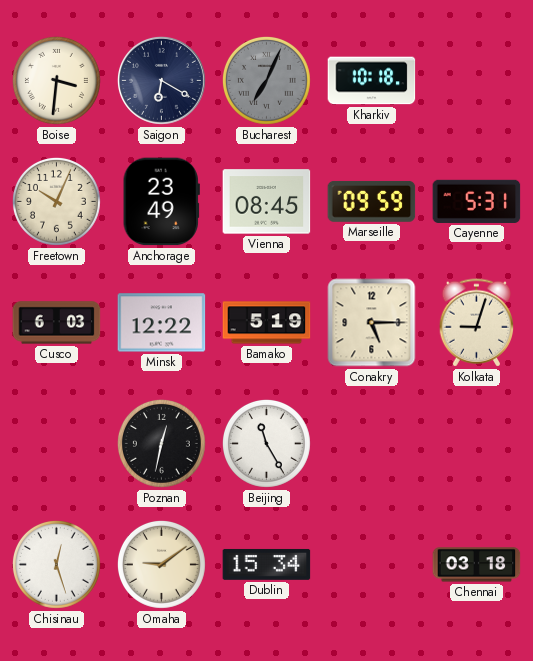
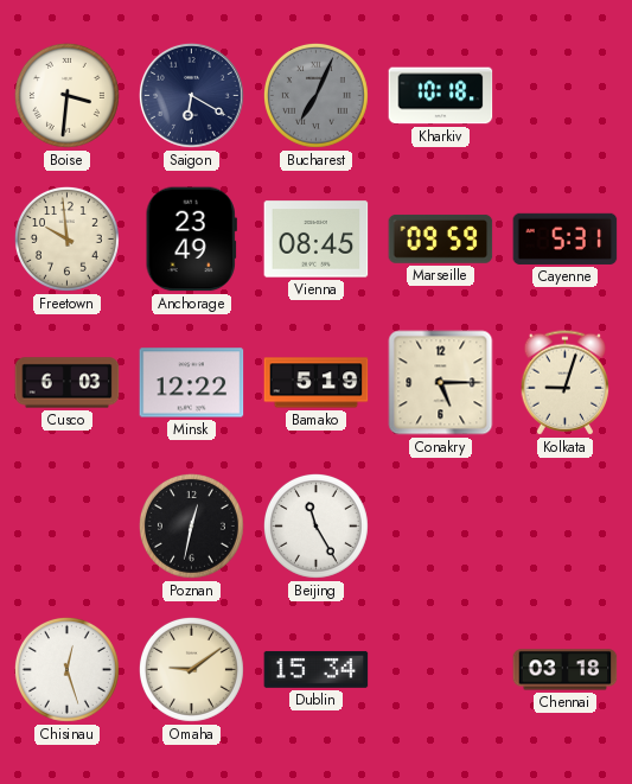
Freetown: 10:04 -> 9:59
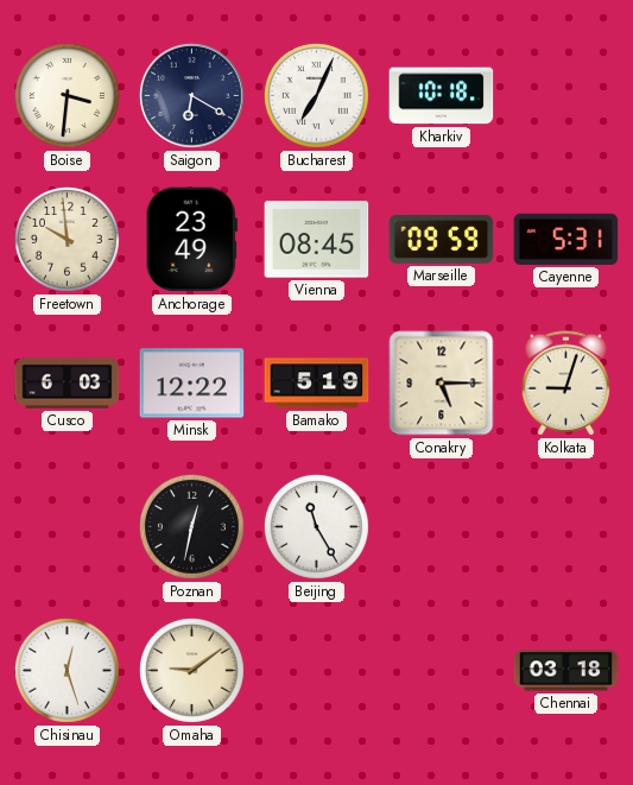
Bucharest dial: grey -> white
Dublin: 15:34 -> none
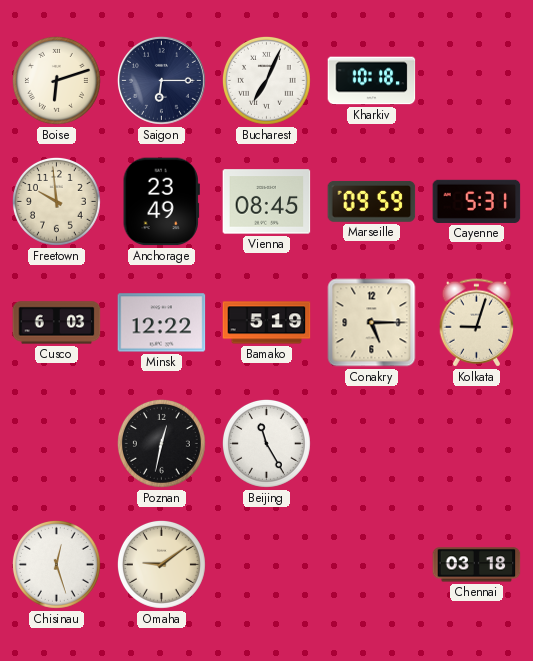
Boise: 3:31 -> 6:12
Saigon: 6:20 -> 6:15
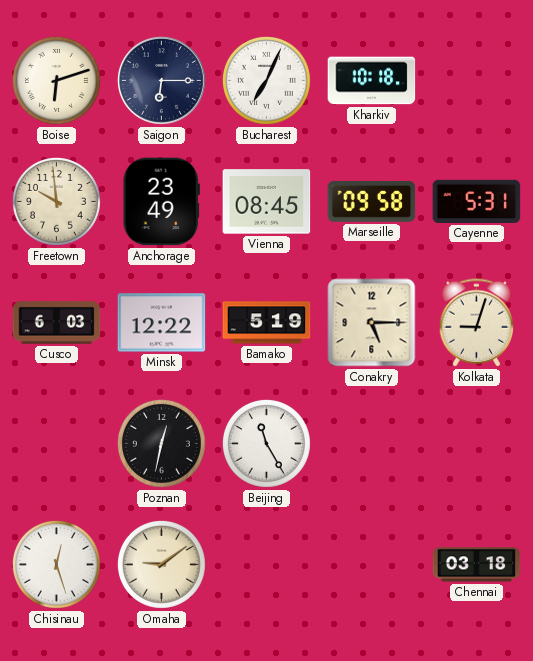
Marseille: 09:59 -> 09:58
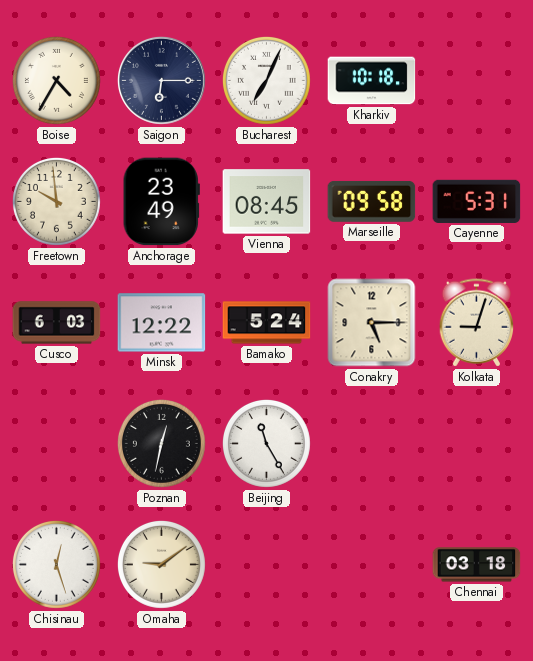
Boise: 6:12 -> 4:35
Bamako: 5:19 -> 5:24
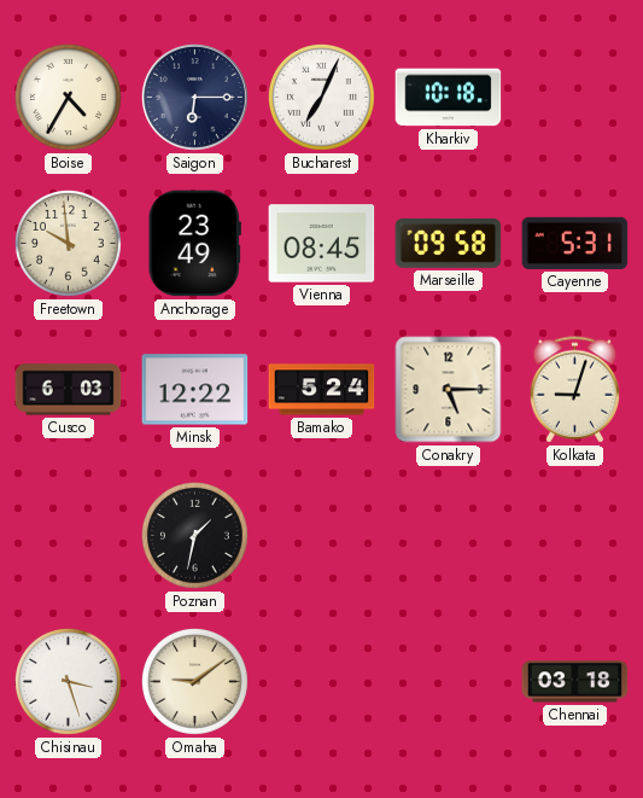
Poznan: 12:32 -> 1:32
Beijing: 11:25 -> none
Chisinau: 12:27 -> 3:27
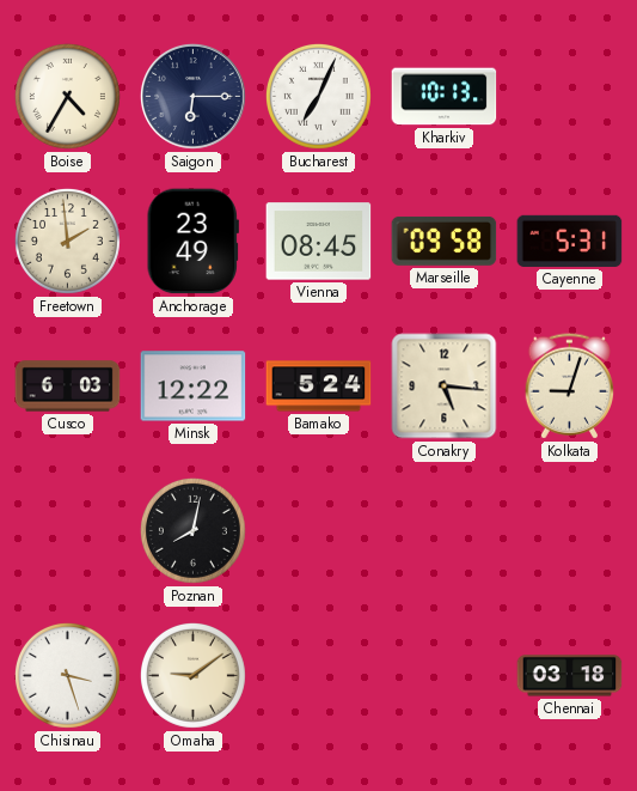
Kharkiv: 10:18 -> 10:13
Freetown: 9:59 -> 1:59
Conakry: 5:15 -> 5:16
Poznan: 1:32 -> 8:02
